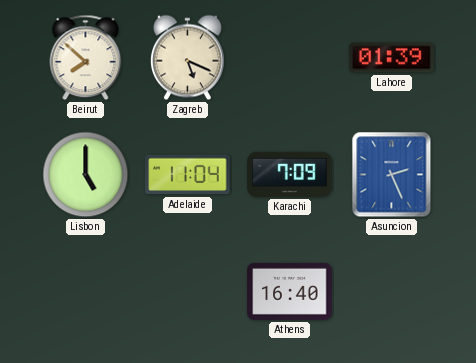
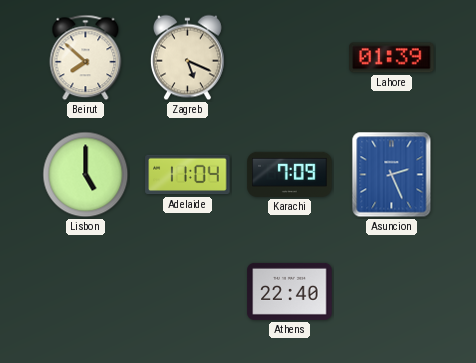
Athens: 16:40 -> 22:40
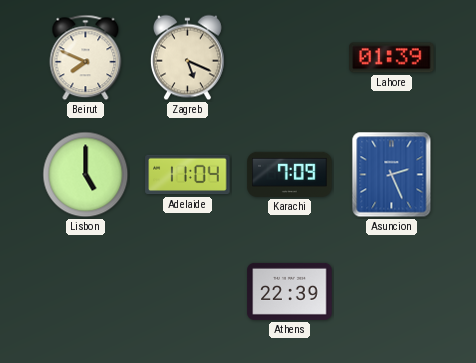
Beirut: 7:52 -> 7:49
Athens: 22:40 -> 22:39
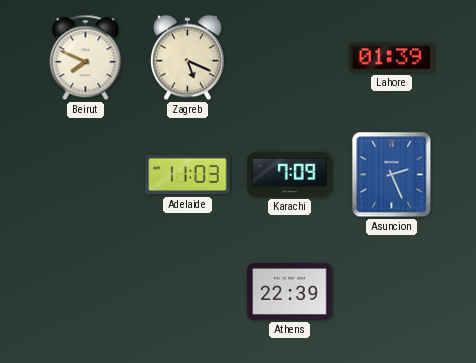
Lisbon: 5:00 -> none
Adelaide: 11:04 -> 11:03
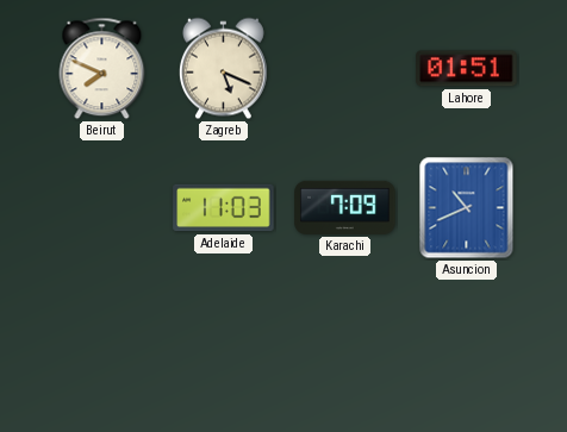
Lahore: 01:39 -> 01:51
Asuncion: 2:26 -> 10:41
Athens: 22:39 -> none
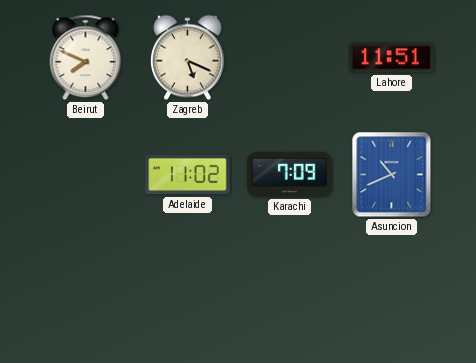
Lahore: 01:51 -> 11:51
Adelaide: 11:03 -> 11:02
